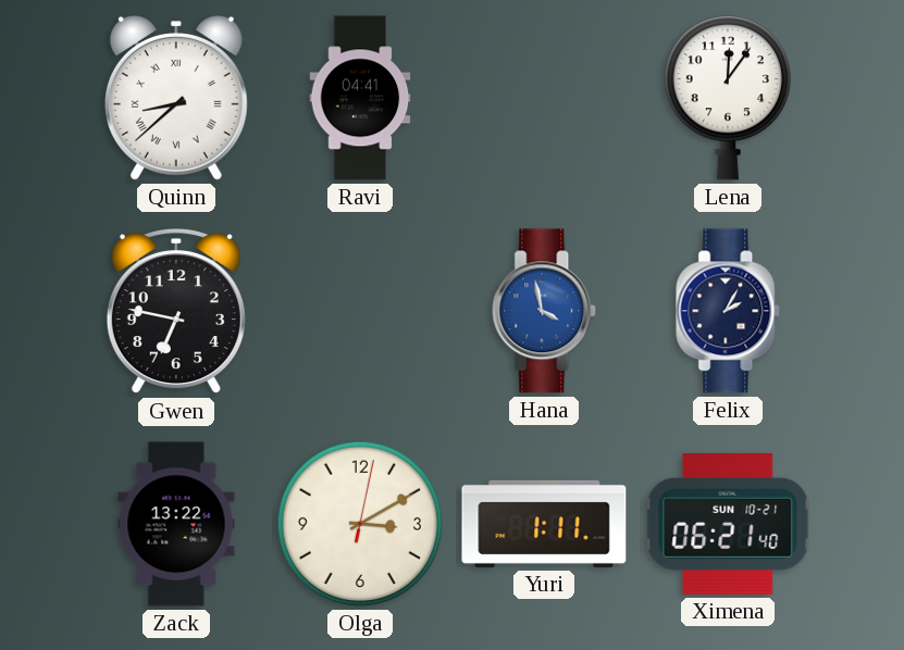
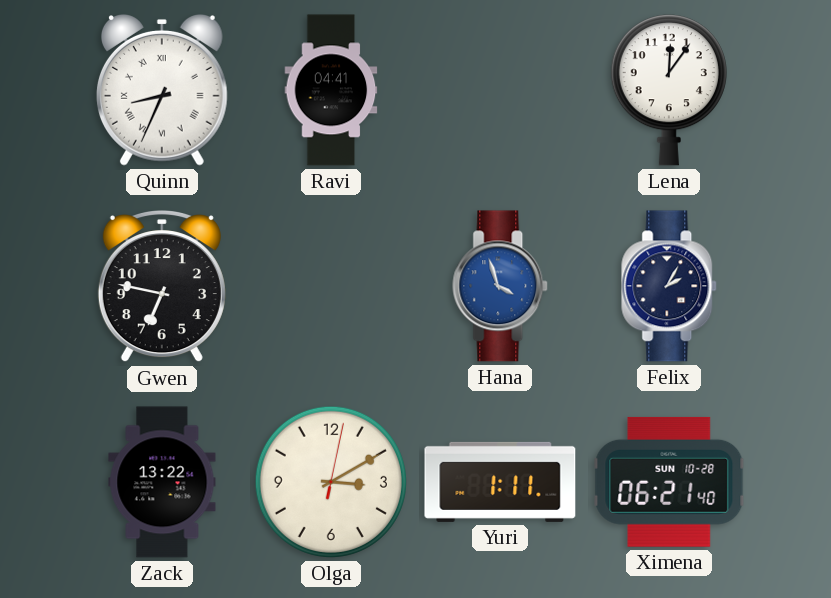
Quinn: 8:38 -> 8:34
Hana: 3:58 -> 3:57
Ximena date: SUN 10-21 -> SUN 10-28
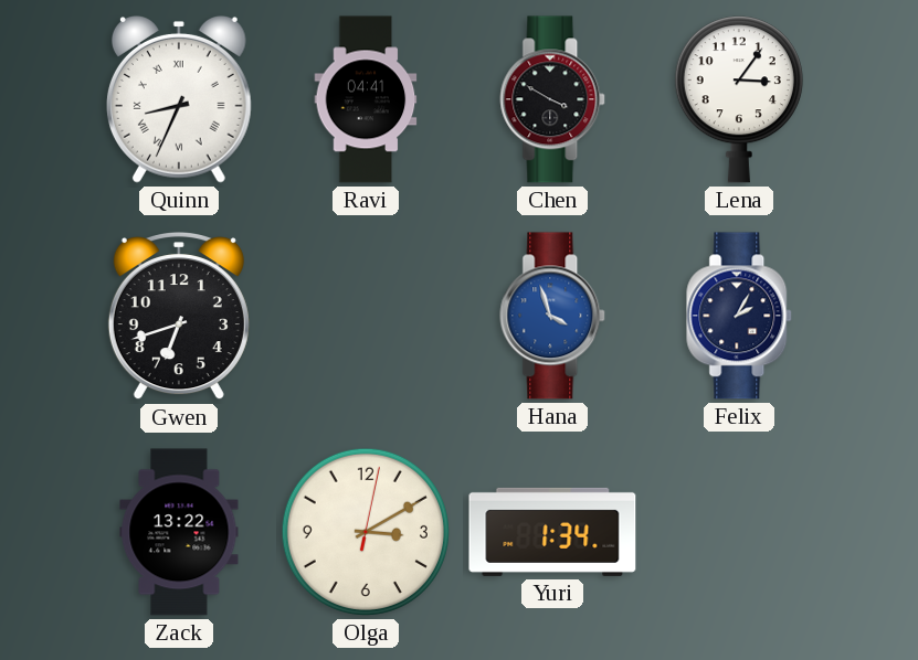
Chen: none -> 3:50
Lena: 12:06 -> 3:06
Gwen: 6:47 -> 6:42
Yuri: 1:11 -> 1:34
Ximena: 06:21 -> none
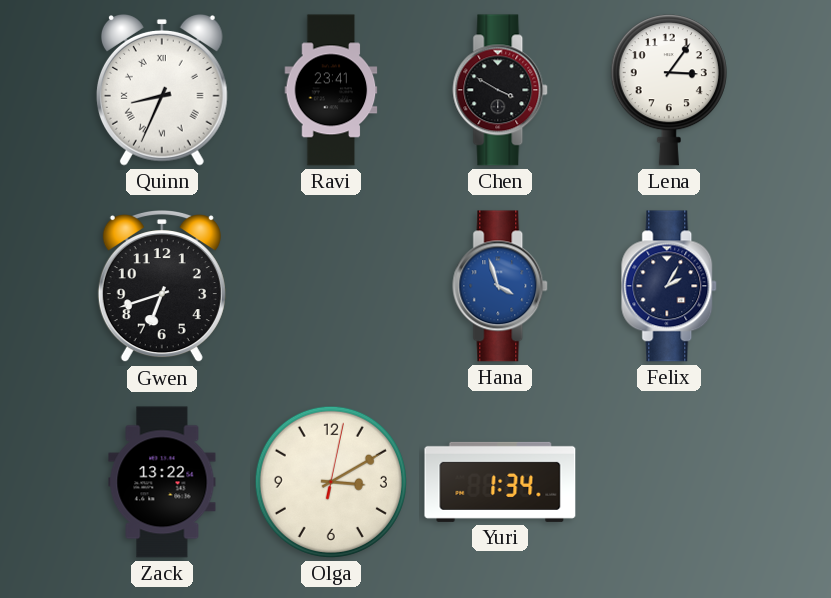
Ravi: 04:41 -> 23:41
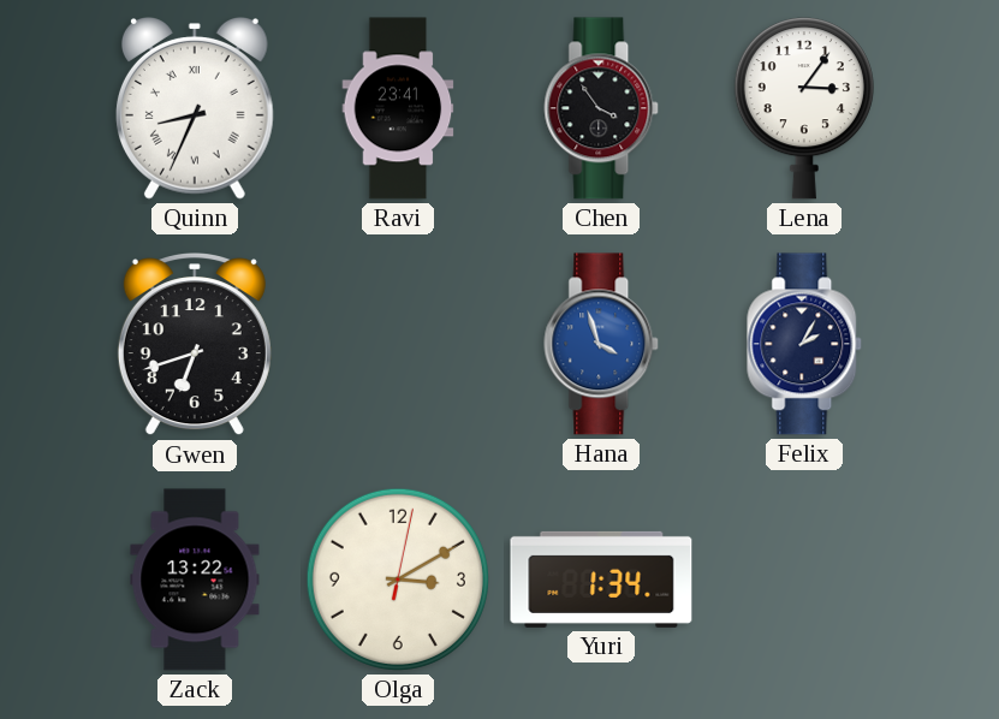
Chen: 3:50 -> 3:54
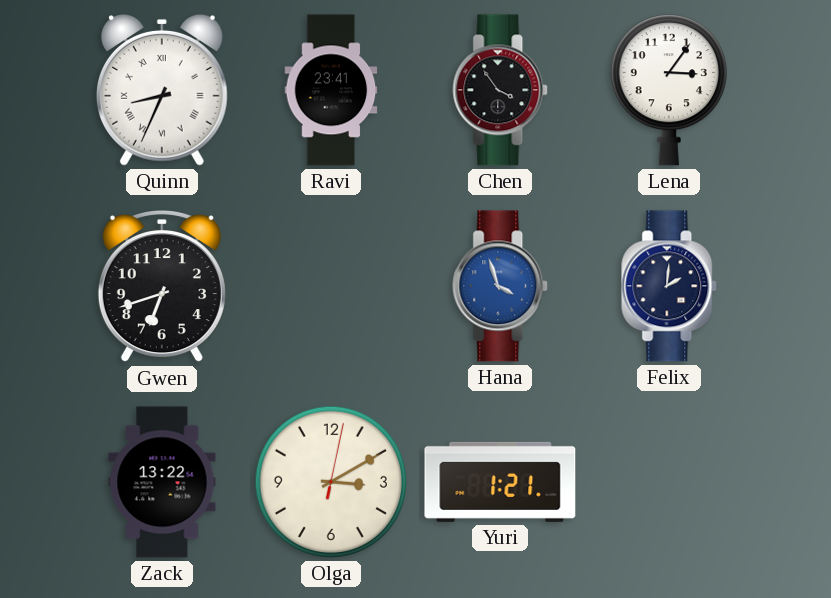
Felix: 2:05 -> 2:01
Yuri: 1:34 -> 1:21
